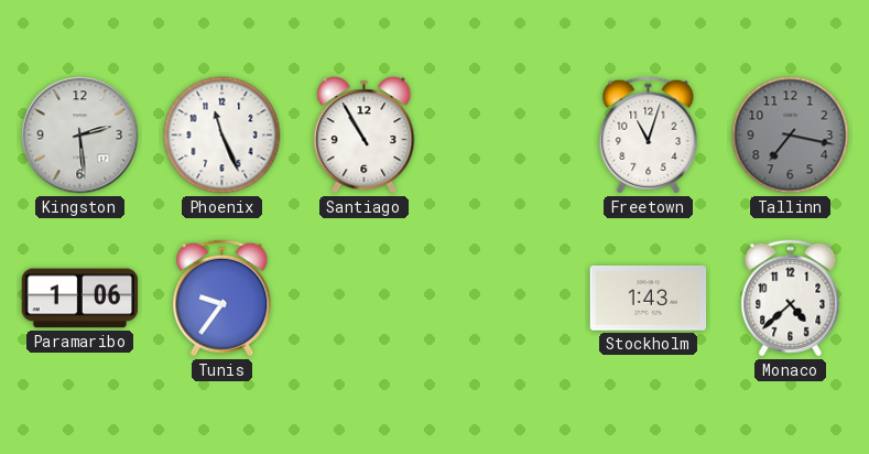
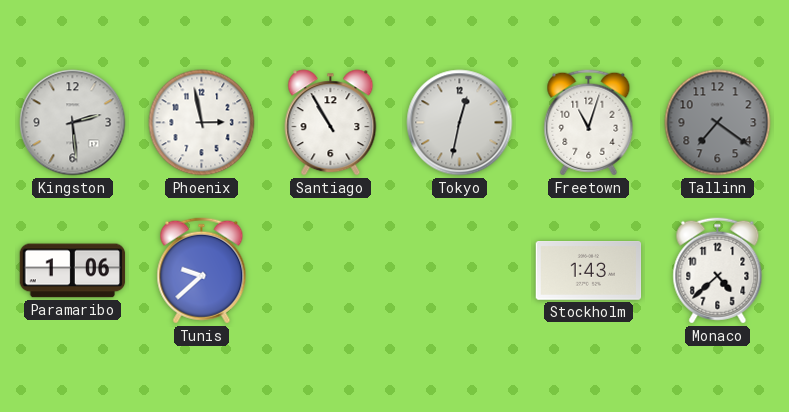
Phoenix: 11:26 -> 2:58
Tokyo: none -> 12:32
Tallinn: 7:17 -> 7:21
Tunis: 9:36 -> 9:38
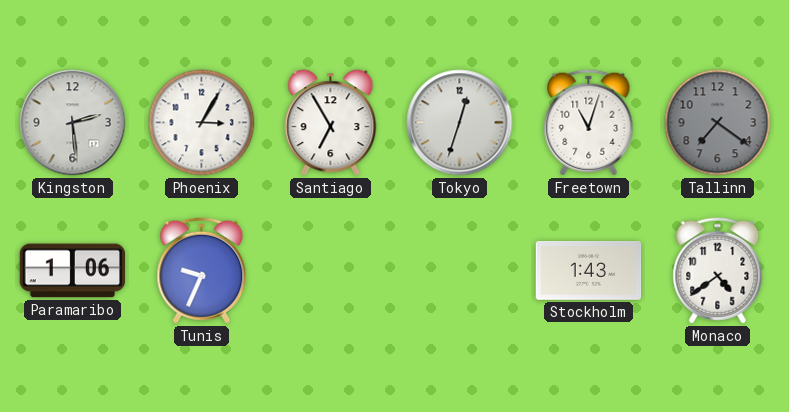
Phoenix: 2:58 -> 3:05
Santiago: 10:55 -> 6:55
Tokyo: 12:32 -> 12:33
Tunis: 9:38 -> 9:34
Monaco: 4:38 -> 4:39
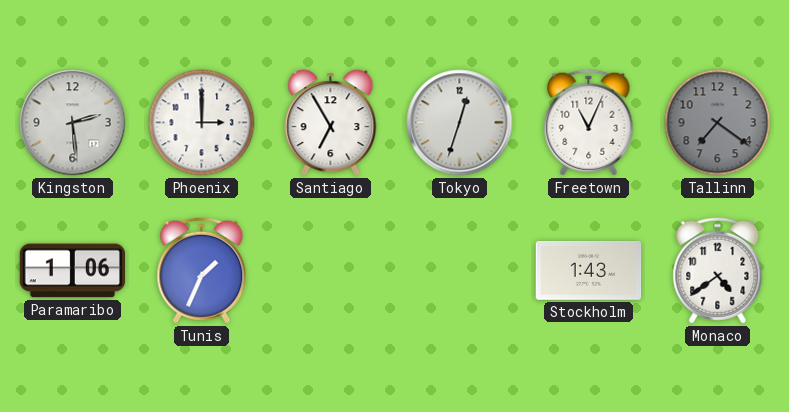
Phoenix: 3:05 -> 3:00
Freetown: 11:03 -> 11:04
Tunis: 9:34 -> 1:34
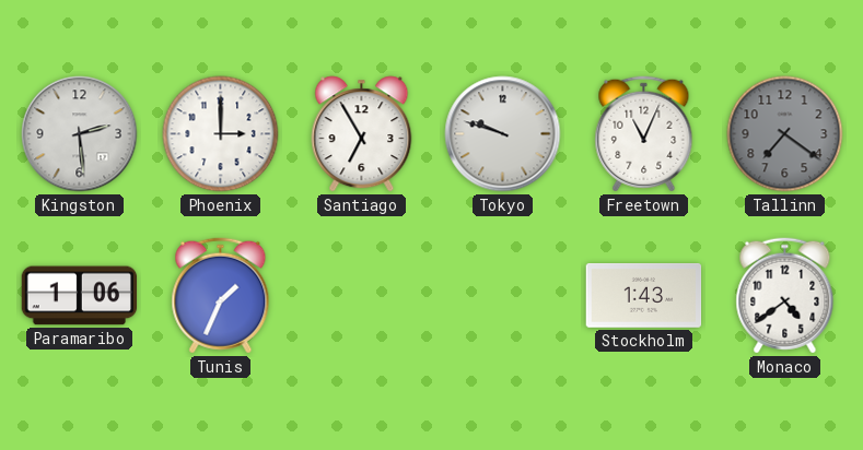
Tokyo: 12:33 -> 9:48
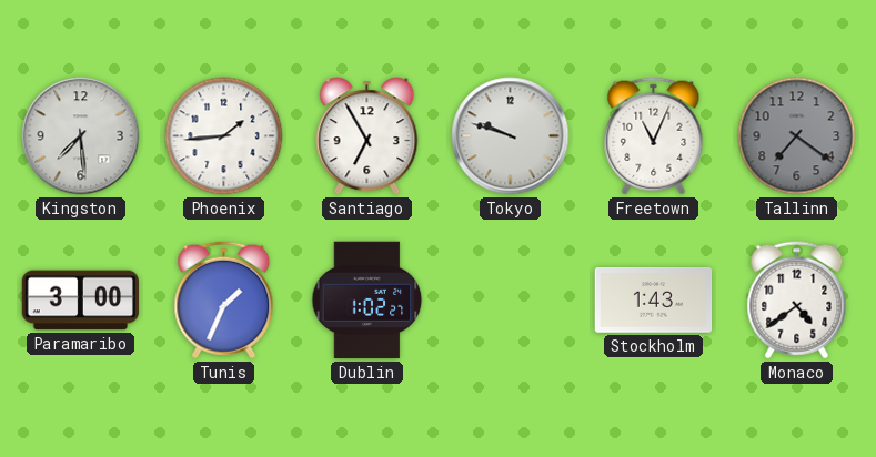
Kingston: 2:29 -> 7:29
Phoenix: 3:00 -> 1:44
Paramaribo: 1:06 -> 3:00
Dublin: none -> 1:02
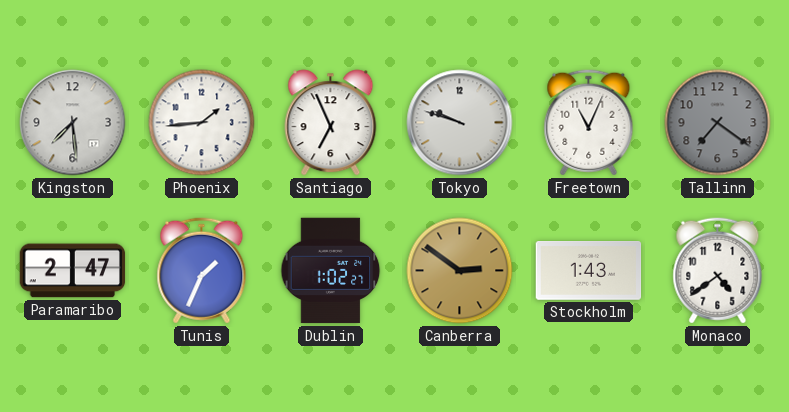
Santiago: 6:55 -> 6:56
Paramaribo: 3:00 -> 2:47
Canberra: none -> 2:51
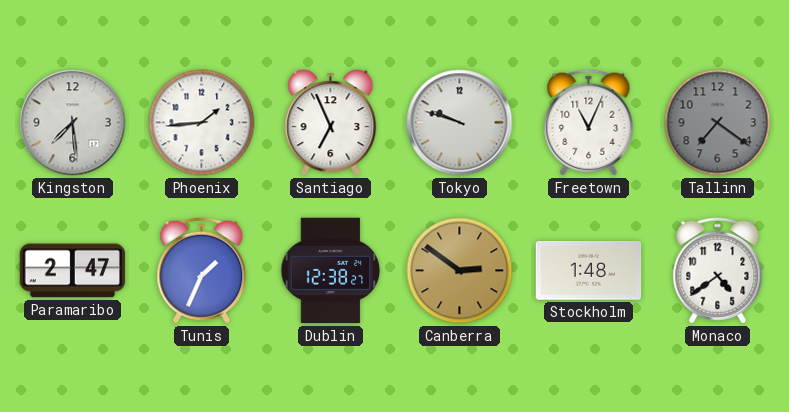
Dublin: 1:02 -> 12:38
Stockholm: 1:43 -> 1:48
